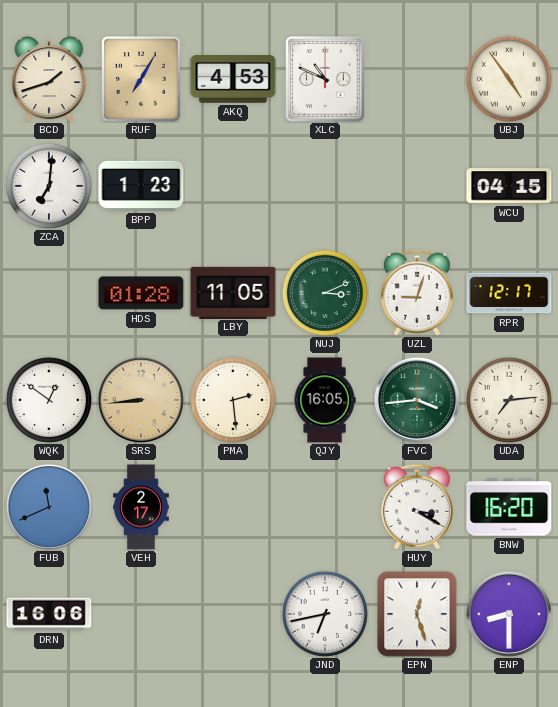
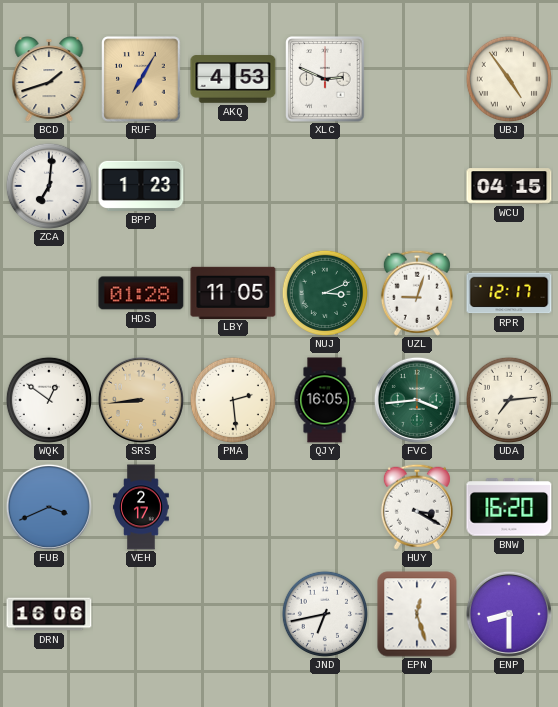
XLC: 10:49 -> 2:49
FUB: 11:41 -> 3:41
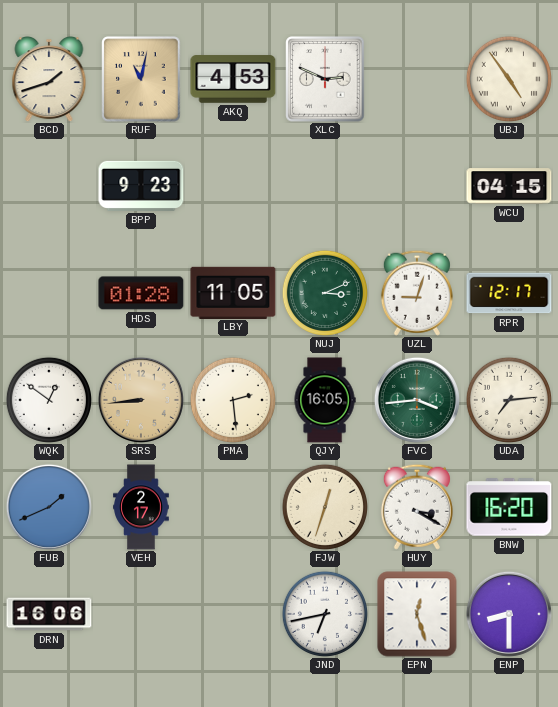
RUF: 7:05 -> 11:02
ZCA: 7:01 -> none
BPP: 1:23 -> 9:23
FUB: 3:41 -> 1:41
FJW: none -> 12:33
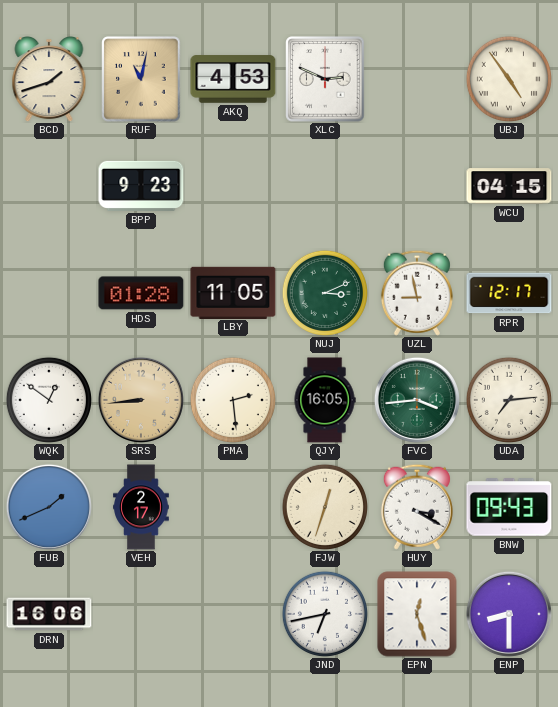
UZL: 9:03 -> 8:58
BNW: 16:20 -> 09:43
